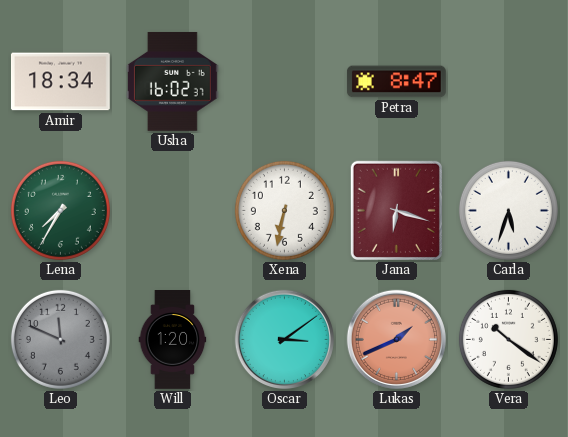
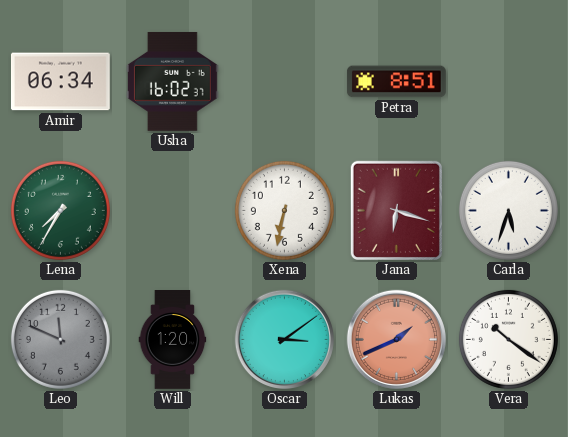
Amir: 18:34 -> 06:34
Petra: 8:47 -> 8:51
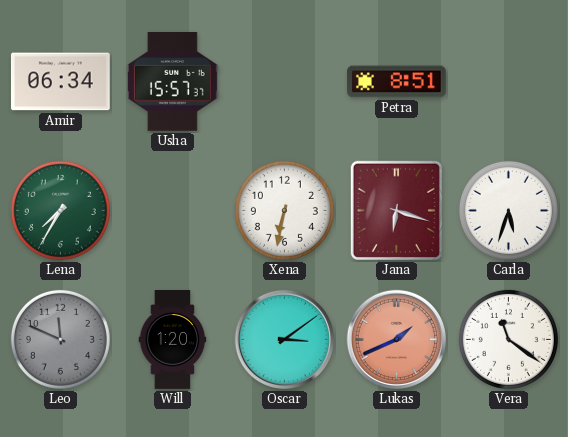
Usha: 16:02 -> 15:57
Vera: 10:21 -> 11:21
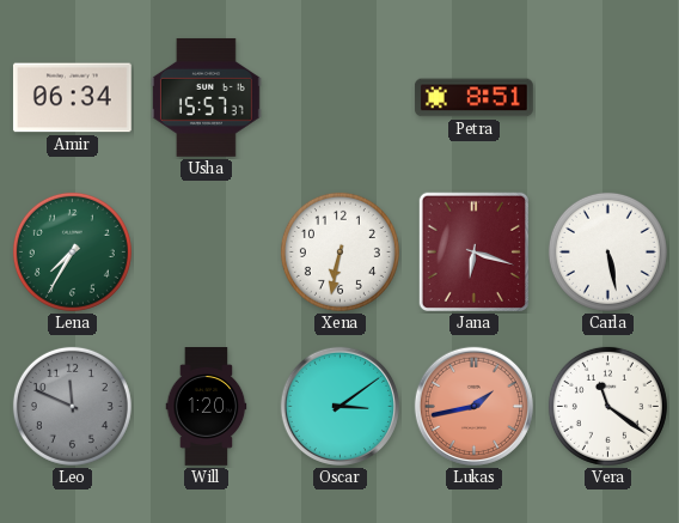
Carla: 5:33 -> 5:28
Lukas: 1:41 -> 1:43
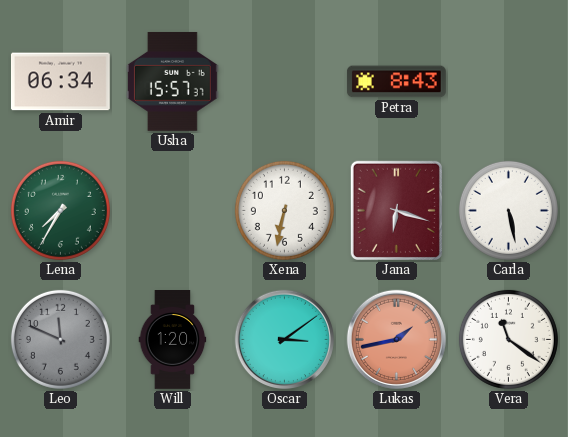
Petra: 8:51 -> 8:43
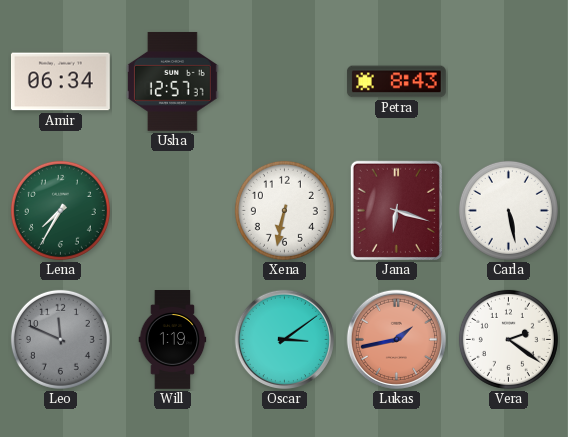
Usha: 15:57 -> 12:57
Will: 1:20 -> 1:19
Vera: 11:21 -> 2:21
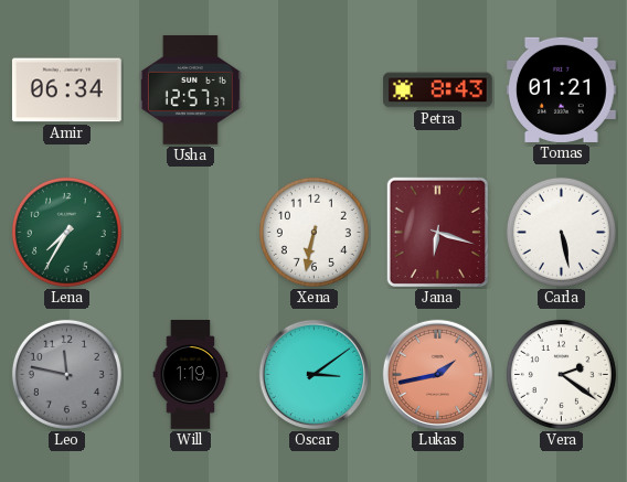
Tomas: none -> 01:21
Leo: 11:49 -> 11:47
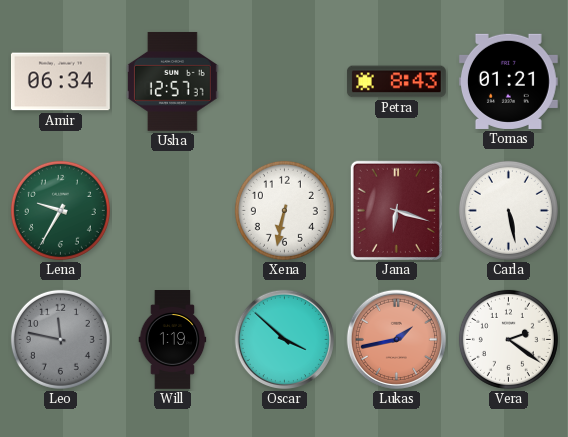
Lena: 7:35 -> 9:35
Oscar: 3:09 -> 3:52
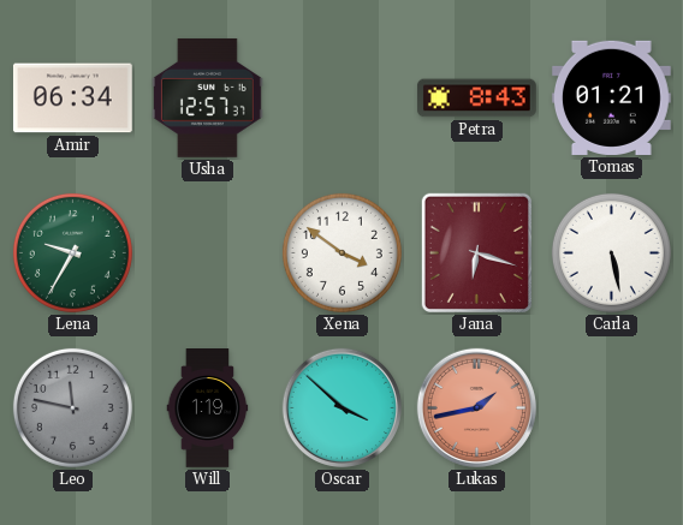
Xena: 6:32 -> 3:51
Vera: 2:21 -> none
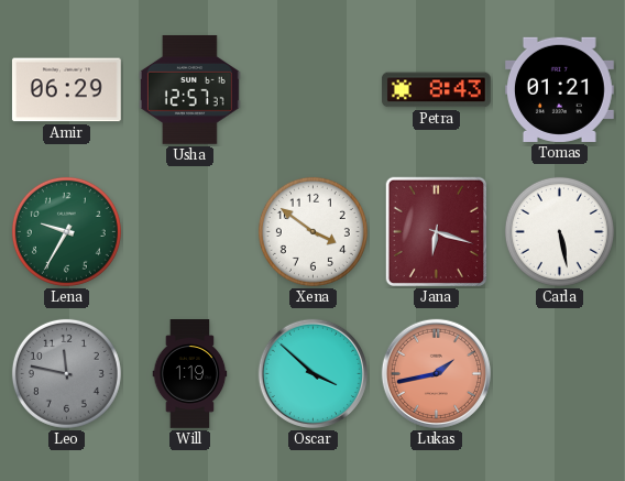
Amir: 06:34 -> 06:29
